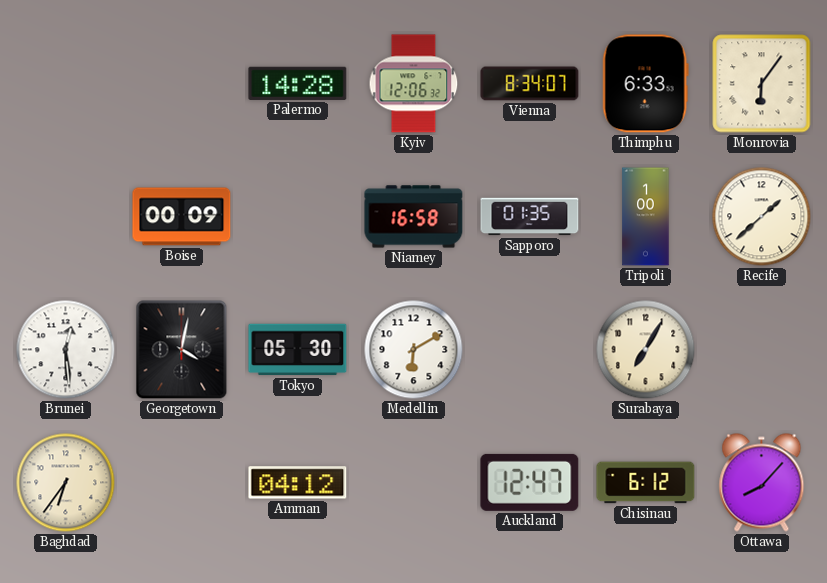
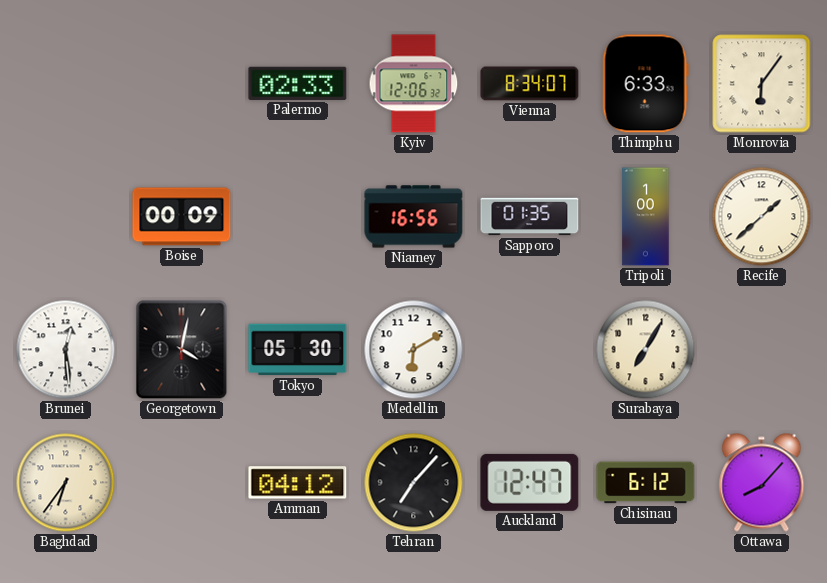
Palermo: 14:28 -> 02:33
Niamey: 16:58 -> 16:56
Tehran: none -> 7:07
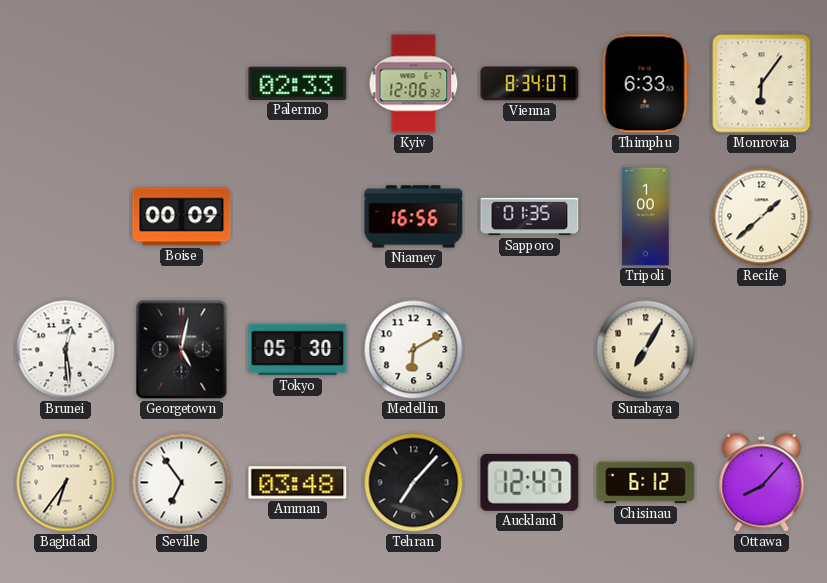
Georgetown: 4:02 -> 5:02
Seville: none -> 6:54
Amman: 04:12 -> 03:48
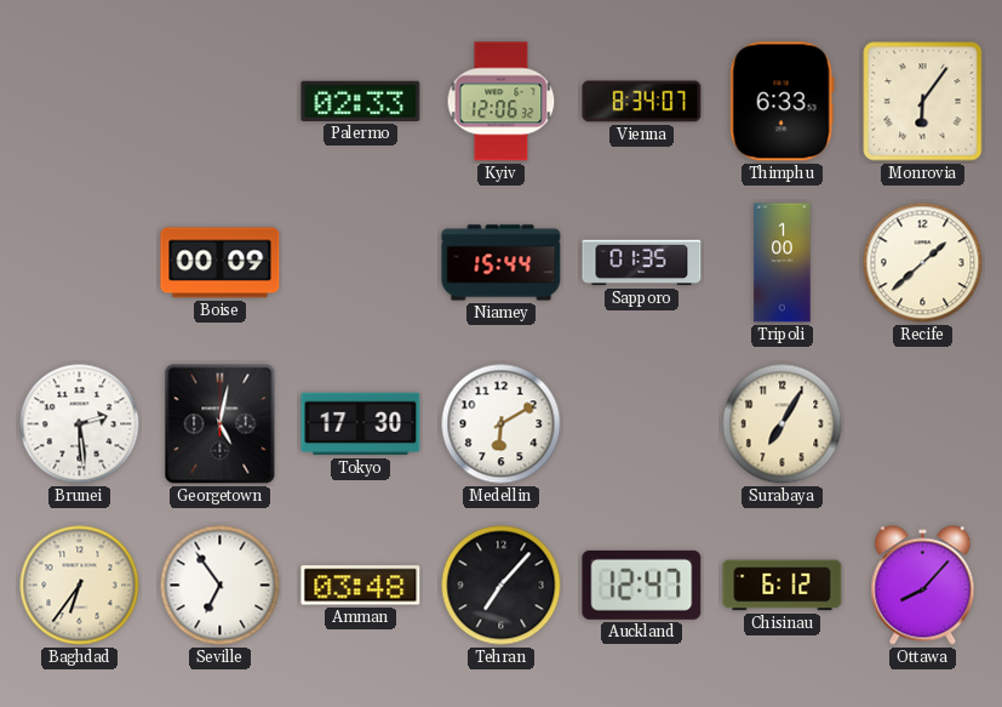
Niamey: 16:56 -> 15:44
Brunei: 12:29 -> 2:29
Tokyo: 05:30 -> 17:30
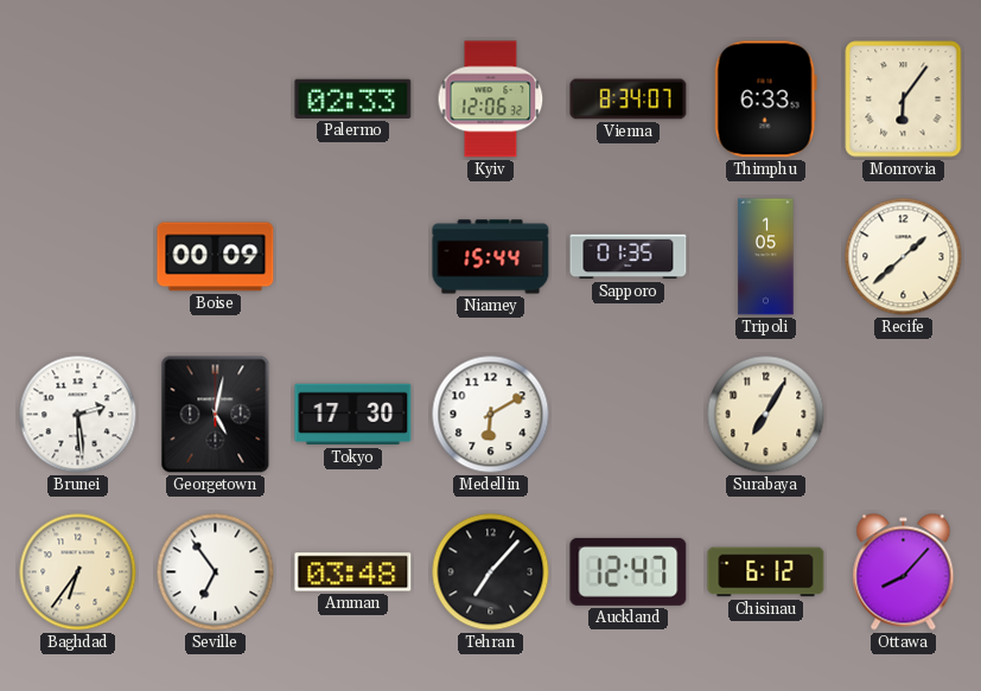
Tripoli: 1:00 -> 1:05
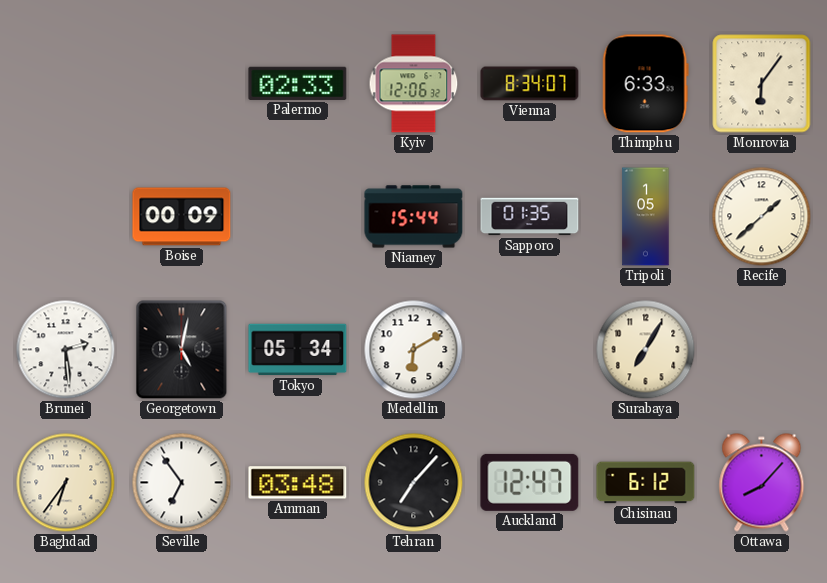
Tokyo: 17:30 -> 05:34
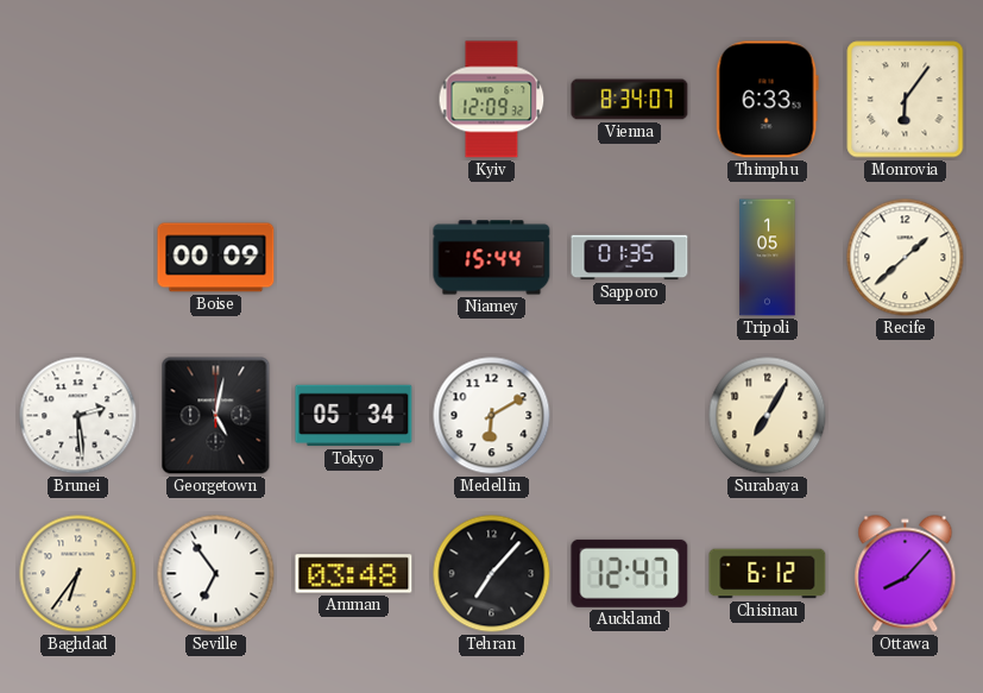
Palermo: 02:33 -> none
Kyiv: 12:06 -> 12:09
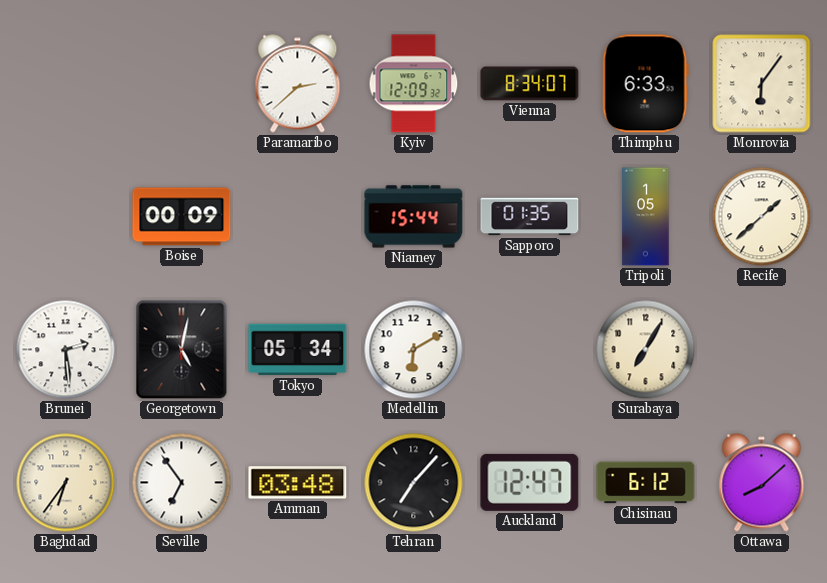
Paramaribo: none -> 2:38
Ottawa: 8:07 -> 8:08
